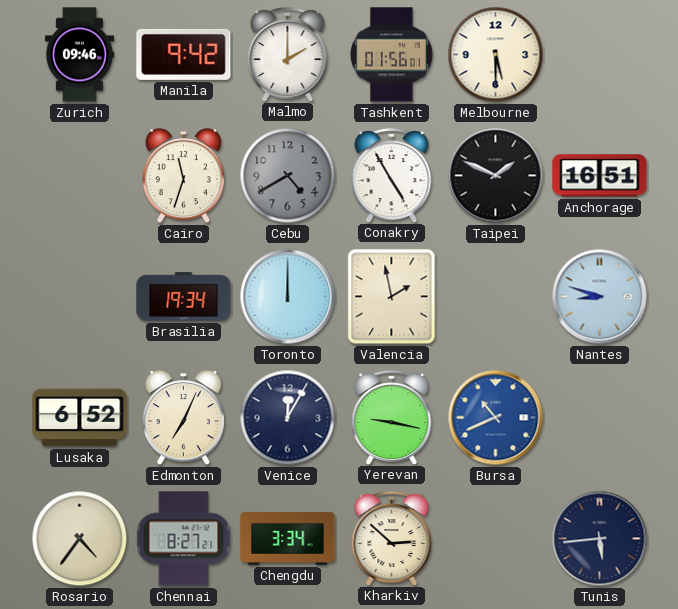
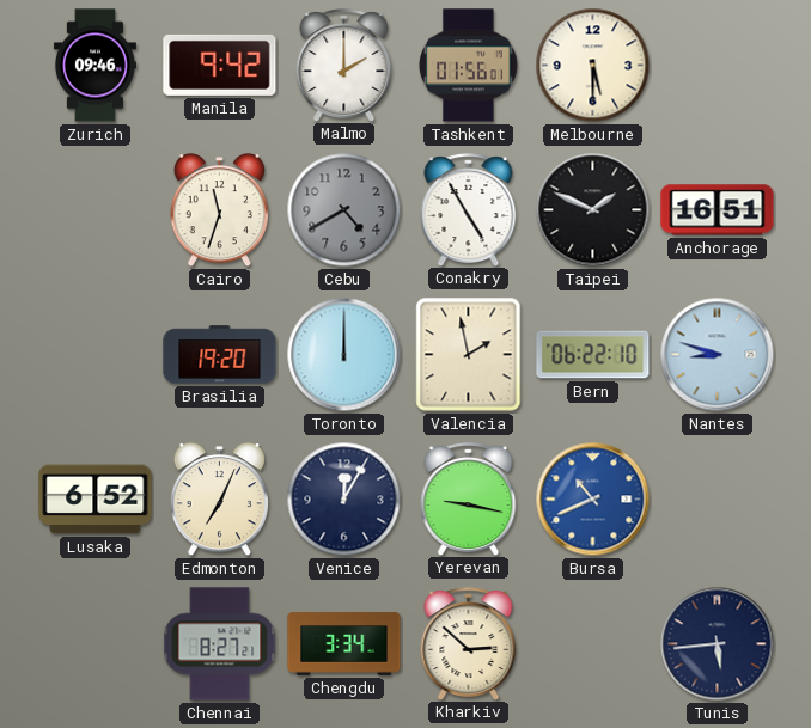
Brasilia: 19:34 -> 19:20
Bern: none -> 06:22
Rosario: 4:36 -> none
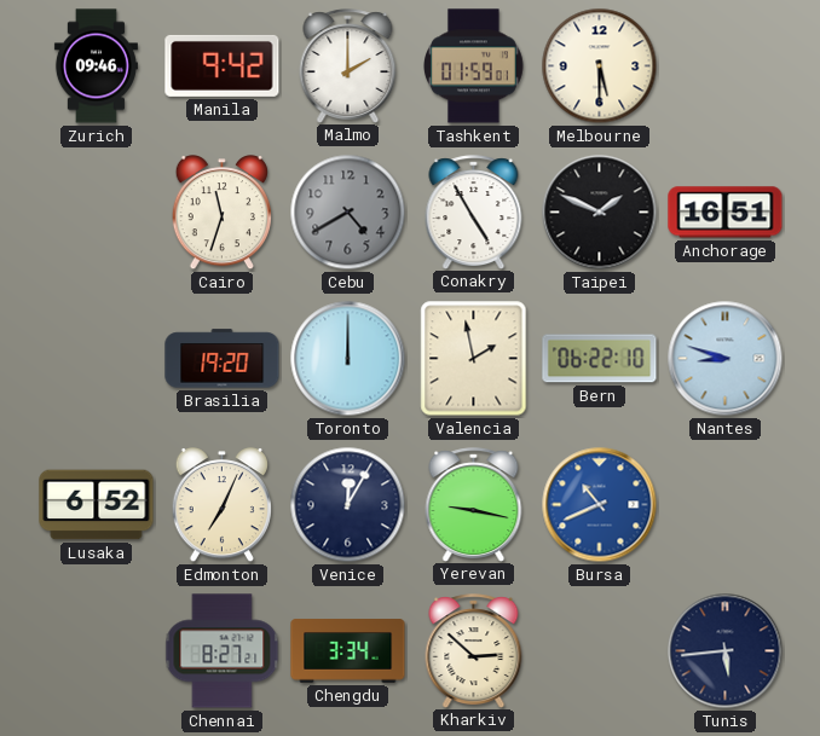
Tashkent: 01:56 -> 01:59
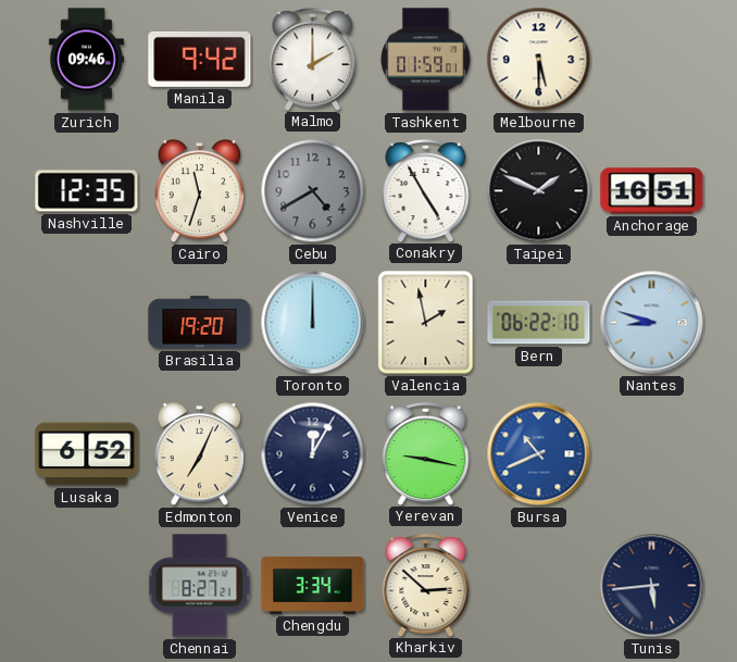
Nashville: none -> 12:35
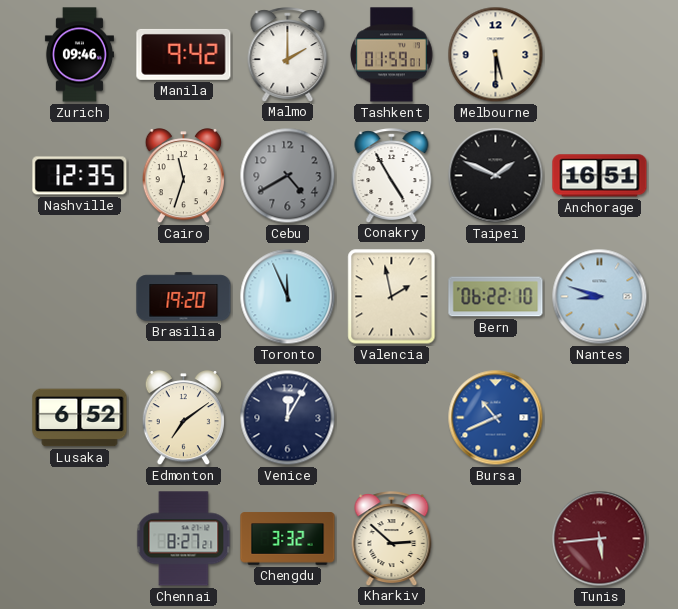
Toronto: 12:00 -> 11:56
Edmonton: 7:04 -> 7:09
Yerevan: 9:17 -> none
Chengdu: 3:34 -> 3:32
Tunis dial: navy -> burgundy
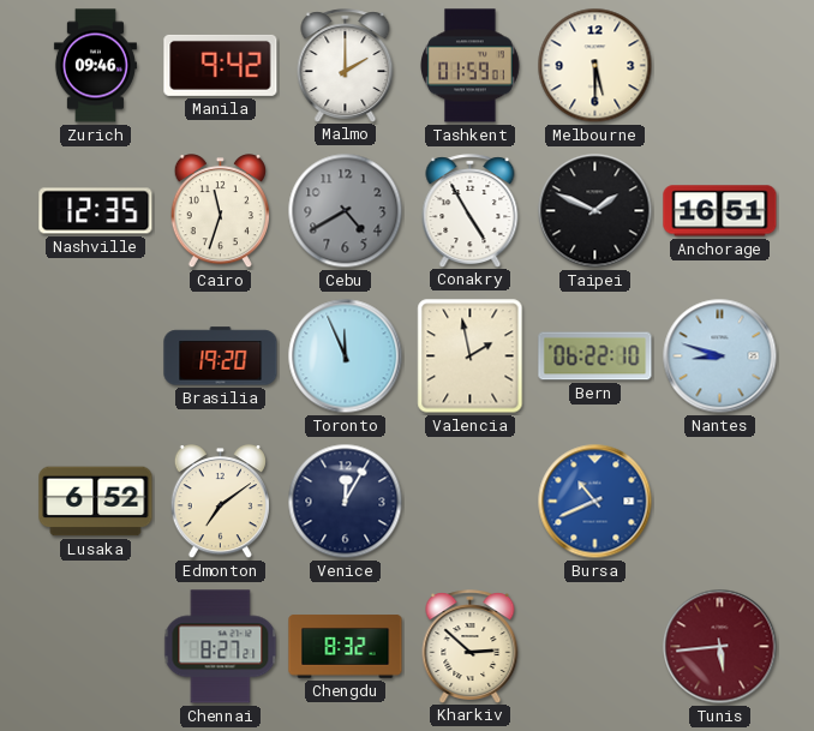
Chengdu: 3:32 -> 8:32
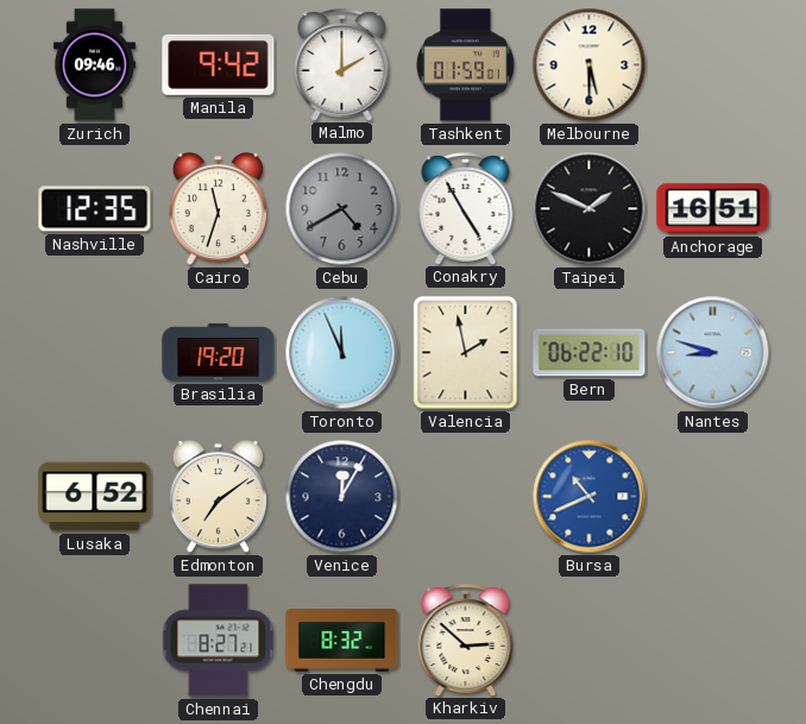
Tunis: 5:44 -> none
